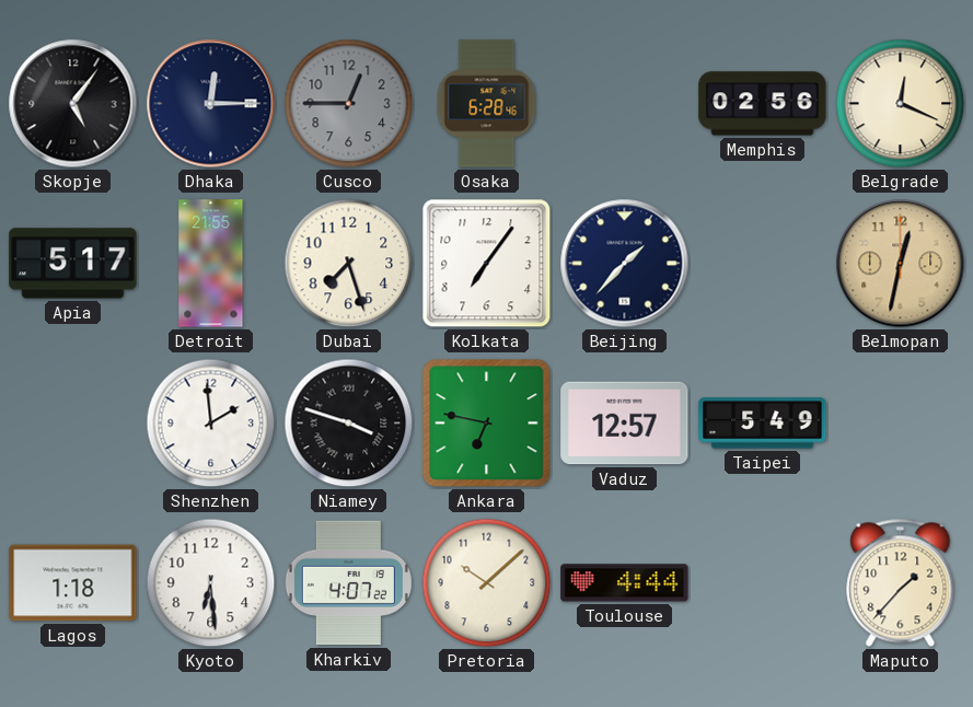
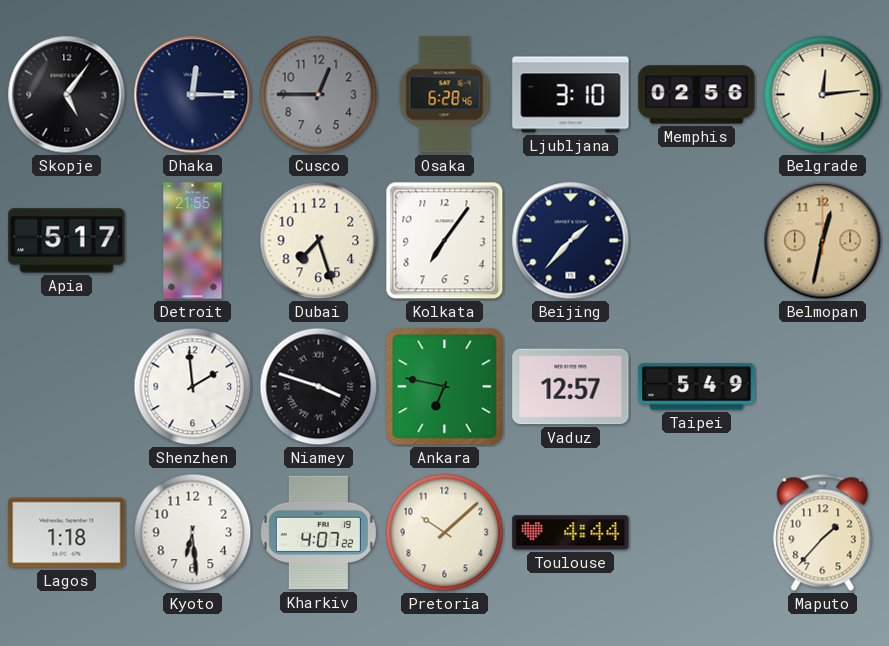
Ljubljana: none -> 3:10
Belgrade: 12:19 -> 12:14
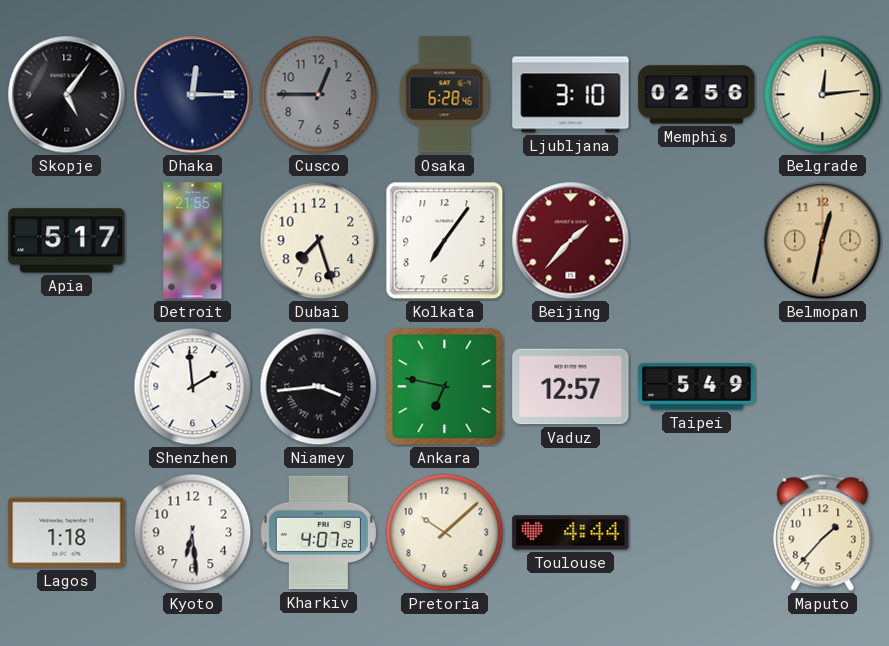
Beijing dial: navy -> burgundy
Niamey: 3:48 -> 3:44
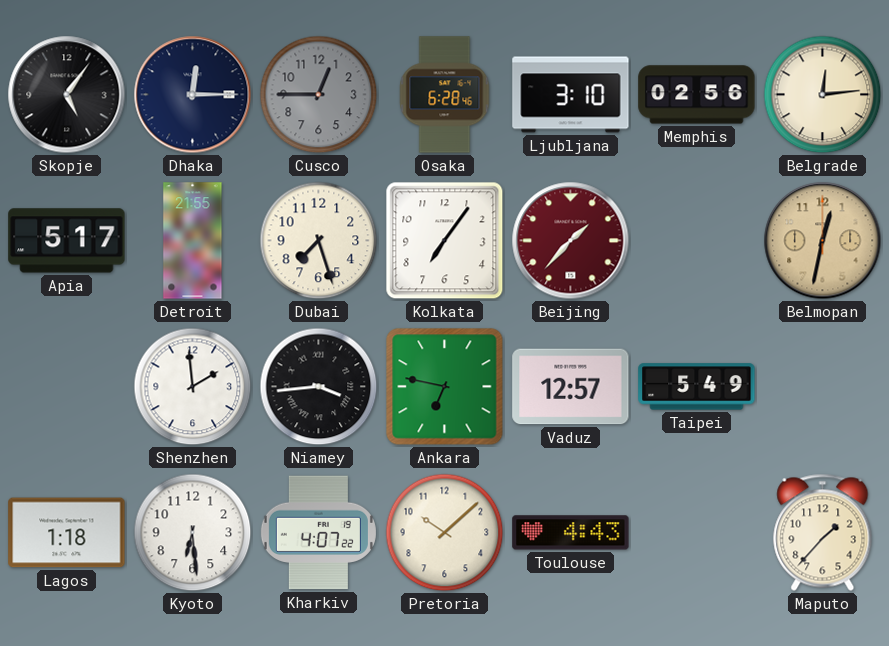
Toulouse: 4:44 -> 4:43
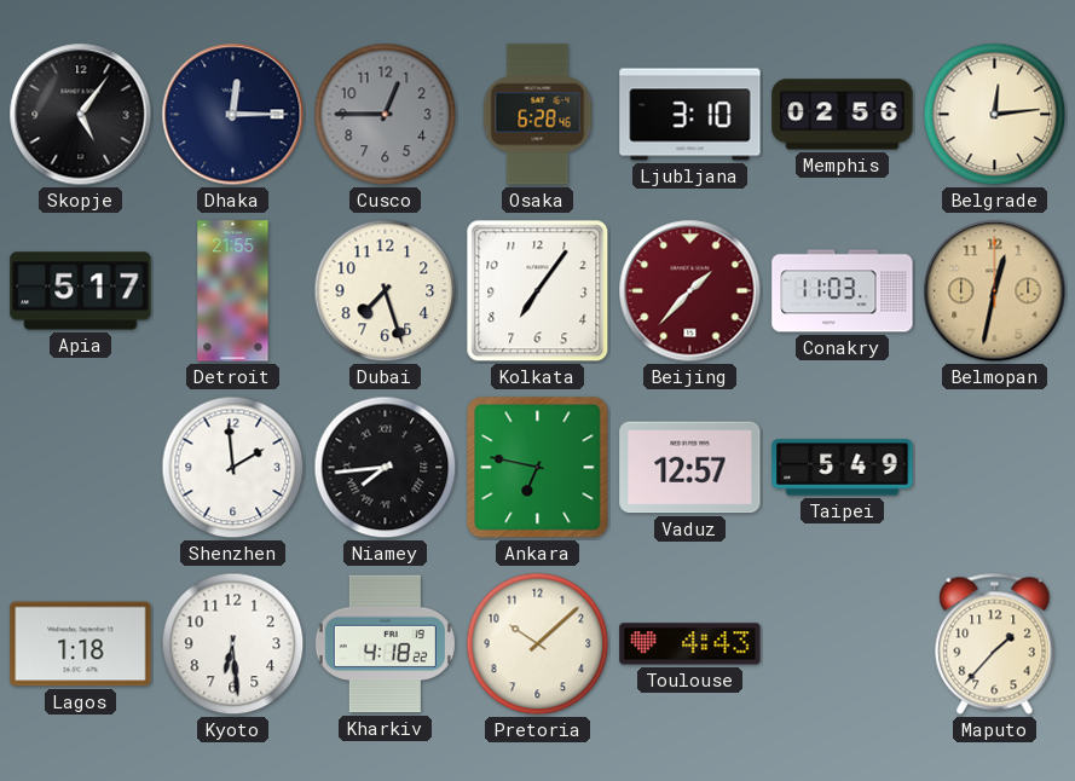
Conakry: none -> 11:03
Niamey: 3:44 -> 7:44
Kharkiv: 4:07 -> 4:18
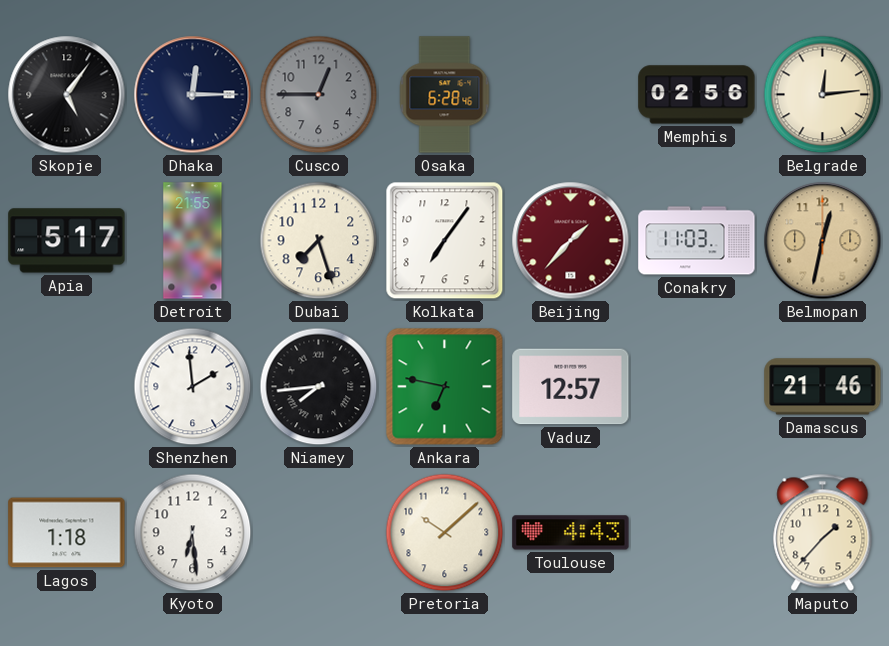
Ljubljana: 3:10 -> none
Taipei: 5:49 -> none
Damascus: none -> 21:46
Kharkiv: 4:18 -> none
